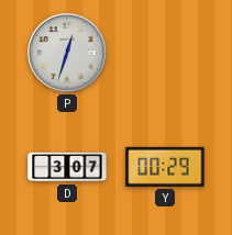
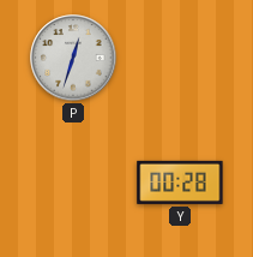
D: 3:07 -> none
Y: 00:29 -> 00:28
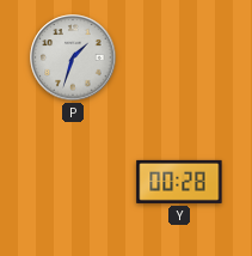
P: 12:33 -> 1:33
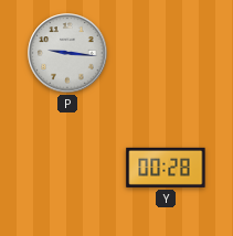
P: 1:33 -> 9:16
